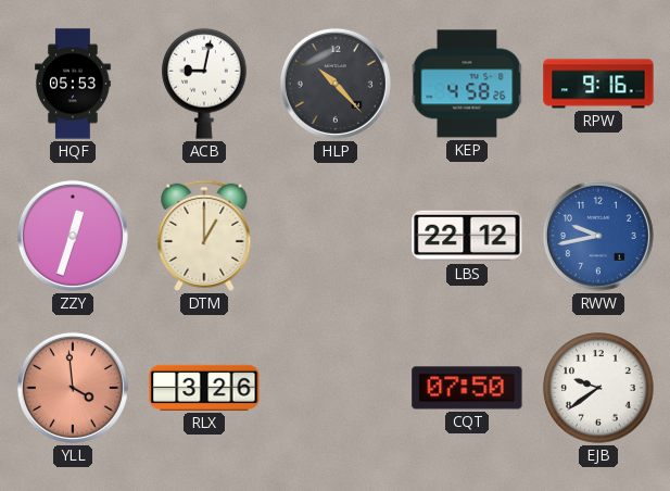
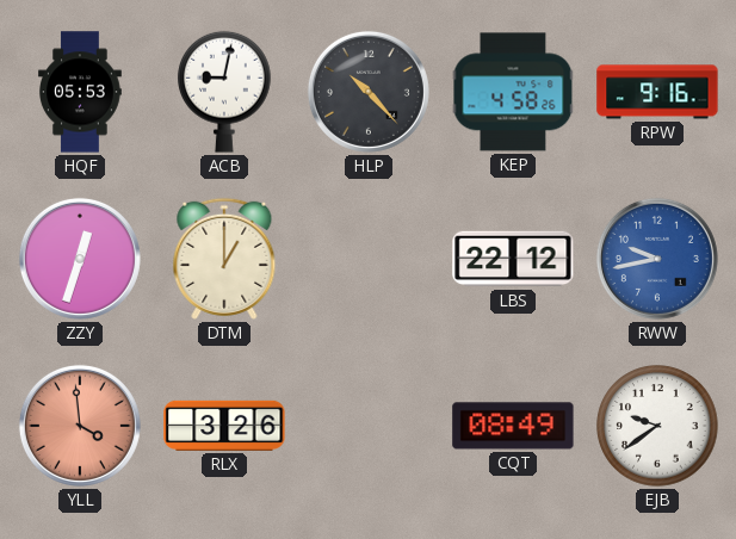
CQT: 07:50 -> 08:49
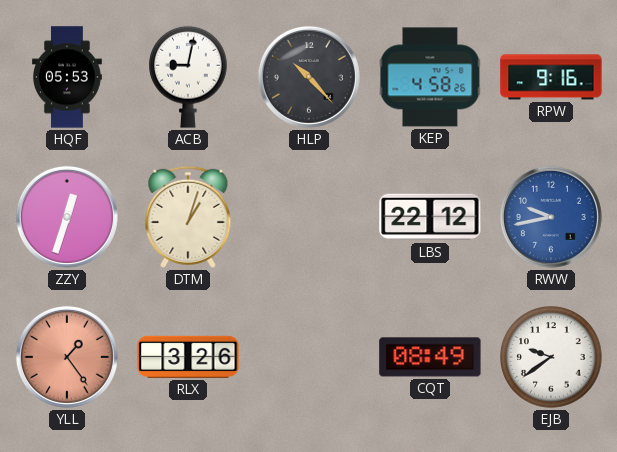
DTM: 1:00 -> 1:03
YLL: 3:59 -> 1:24
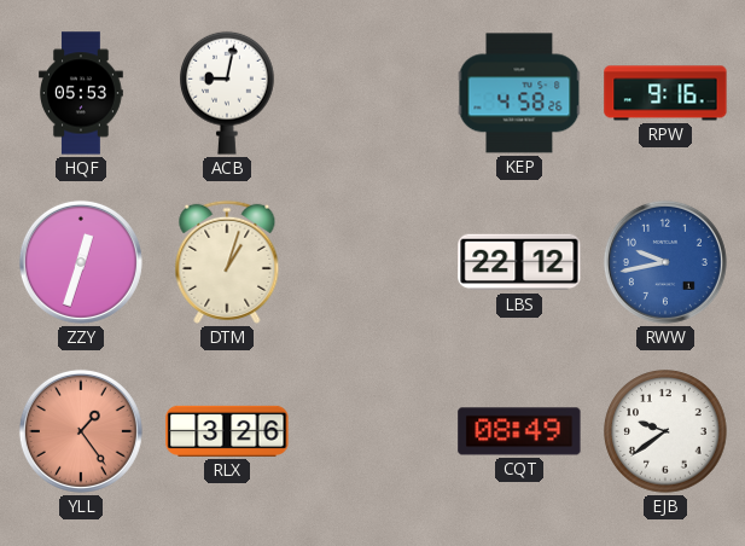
HLP: 10:23 -> none
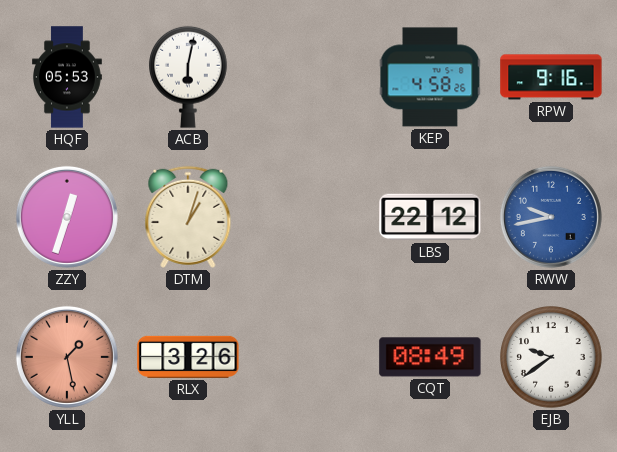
ACB: 9:02 -> 6:02
YLL: 1:24 -> 1:28
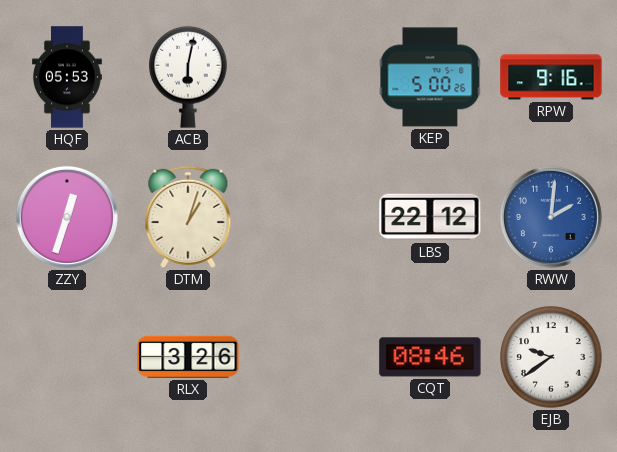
KEP: 4:58 -> 5:00
RWW: 9:43 -> 2:01
YLL: 1:28 -> none
CQT: 08:49 -> 08:46
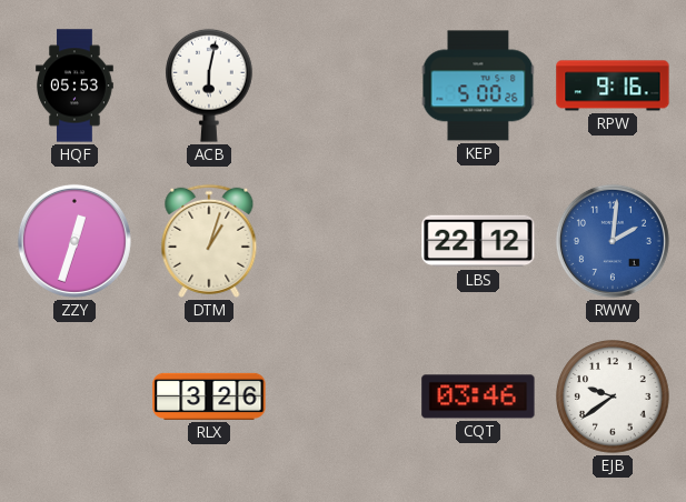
CQT: 08:46 -> 03:46
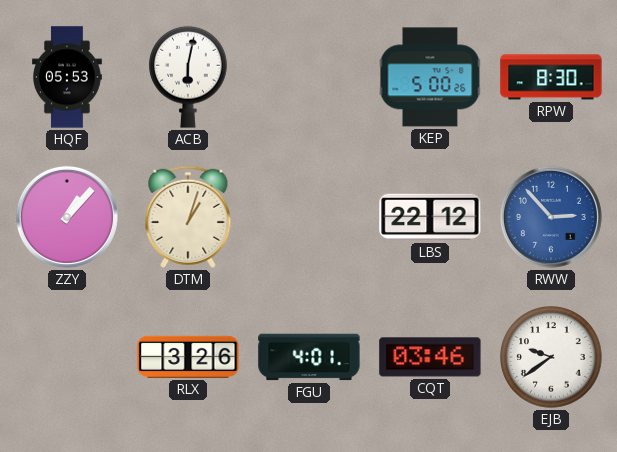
RPW: 9:16 -> 8:30
ZZY: 12:33 -> 1:07
RWW: 2:01 -> 2:53
FGU: none -> 4:01
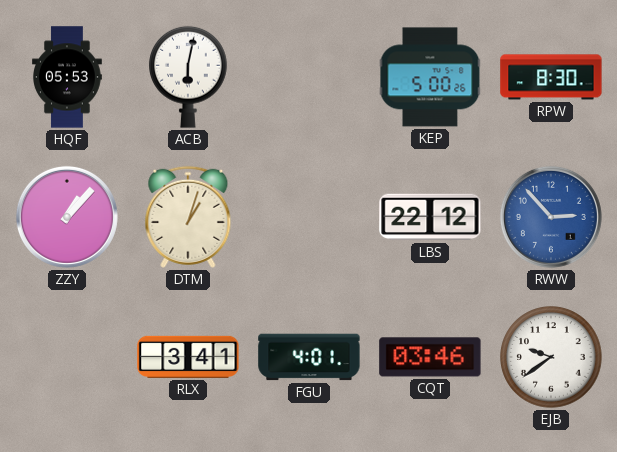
RLX: 3:26 -> 3:41
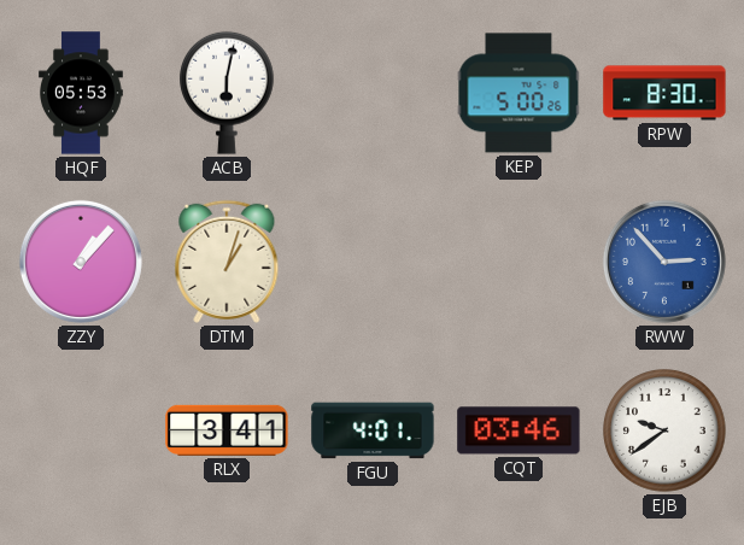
LBS: 22:12 -> none
